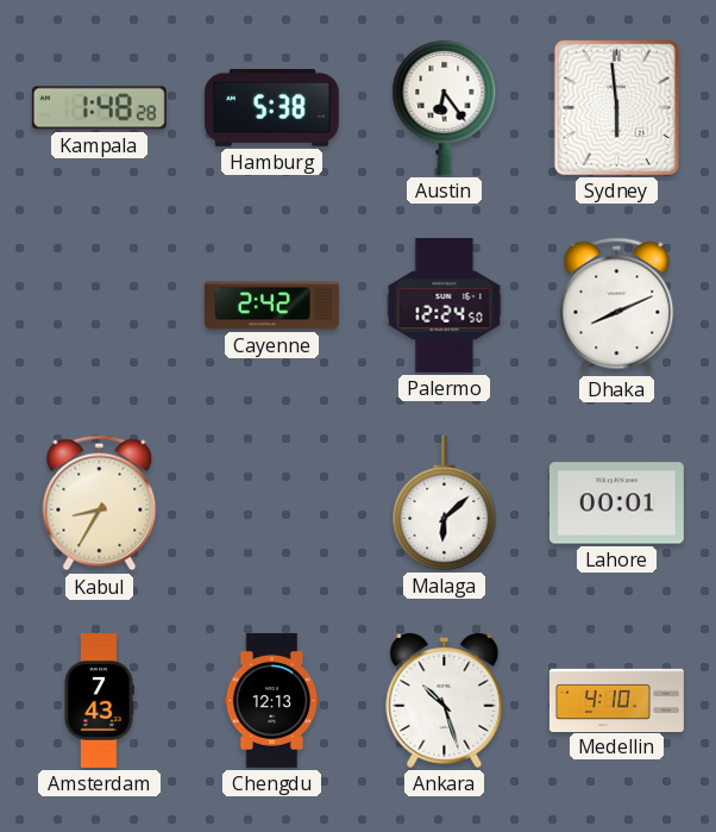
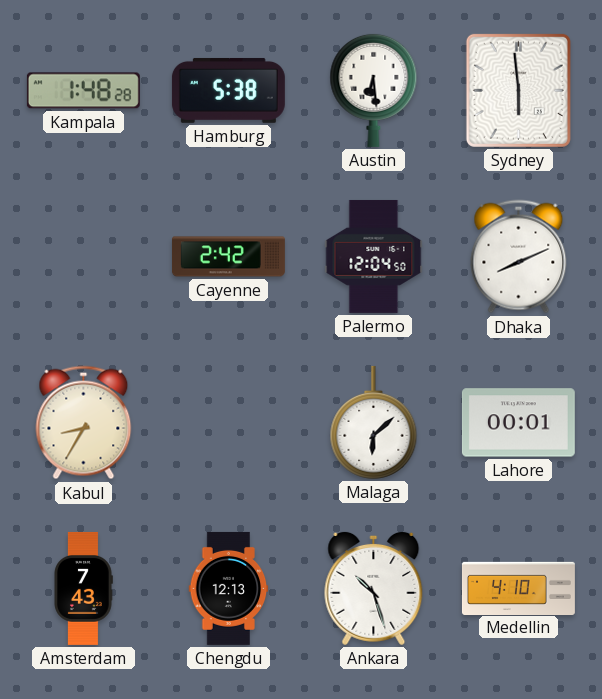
Austin: 6:24 -> 6:29
Palermo: 12:24 -> 12:04
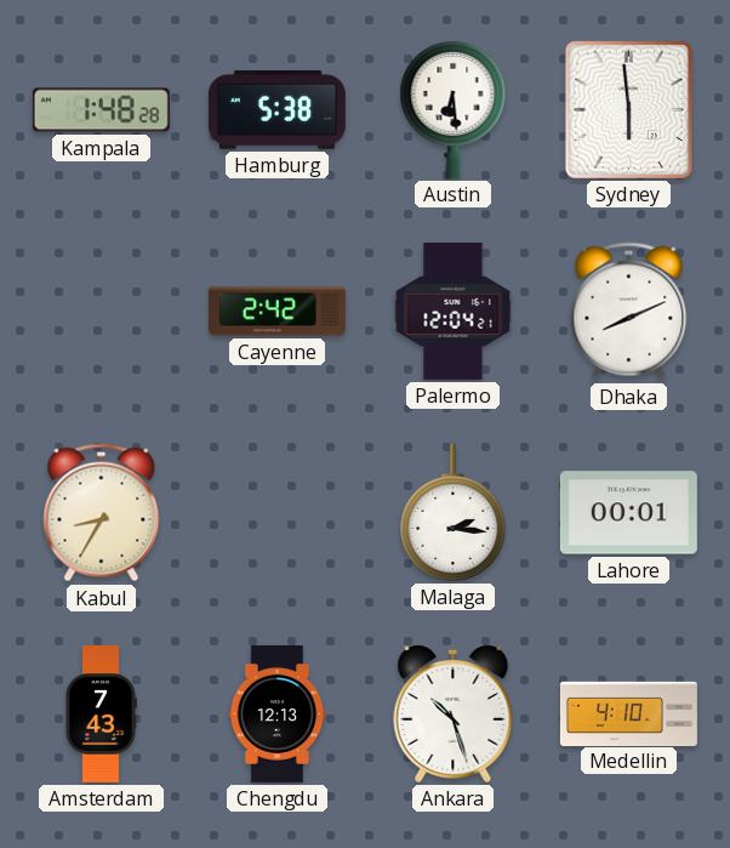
Palermo: 12:04:50 -> 12:04:21
Malaga: 6:08 -> 2:16
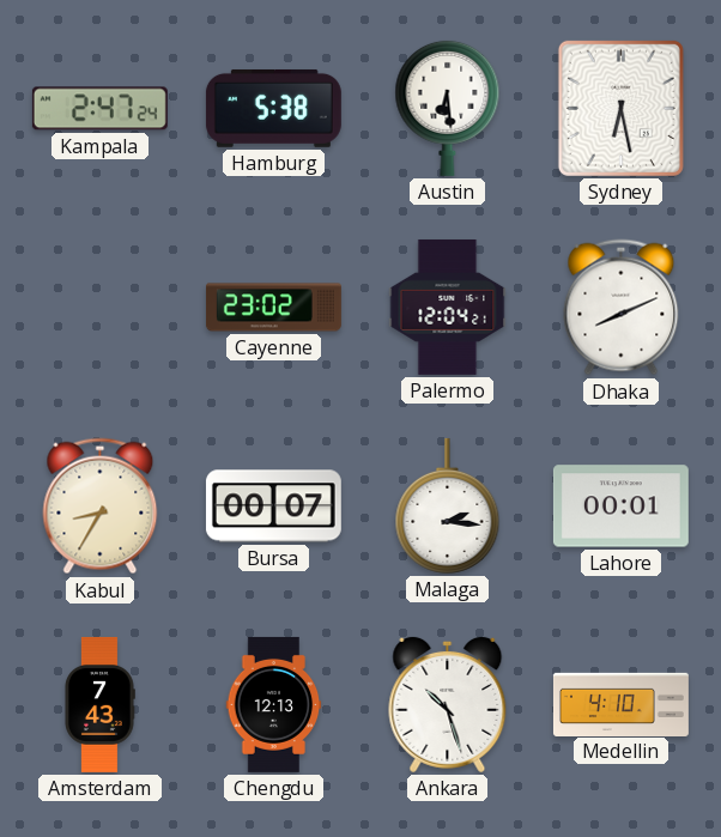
Kampala: 1:48 -> 2:47
Sydney: 5:59 -> 6:28
Cayenne: 2:42 -> 23:02
Bursa: none -> 00:07
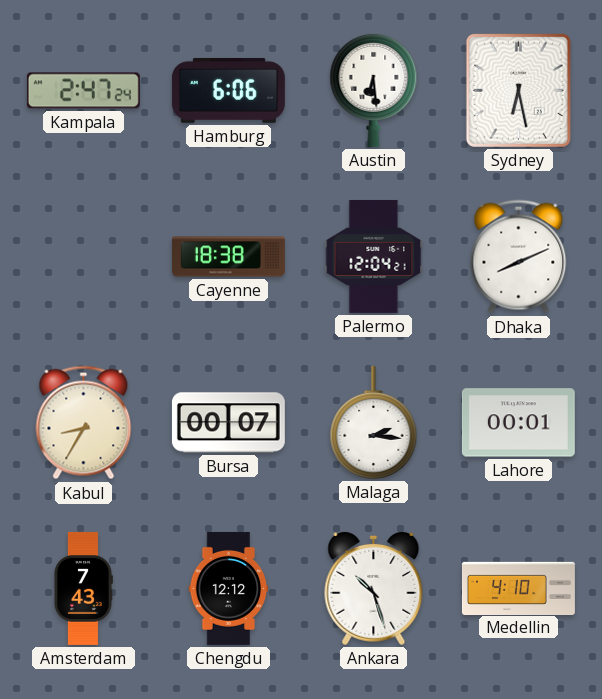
Hamburg: 5:38 -> 6:06
Cayenne: 23:02 -> 18:38
Chengdu: 12:13 -> 12:12
